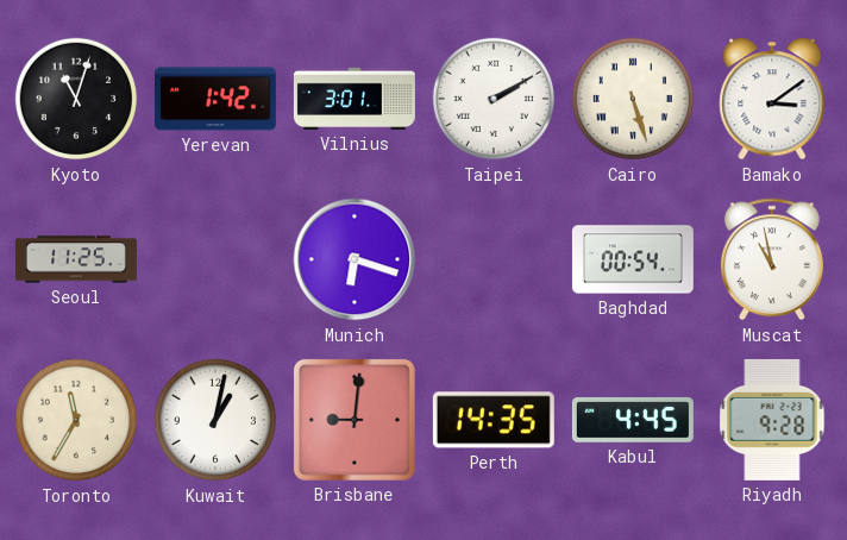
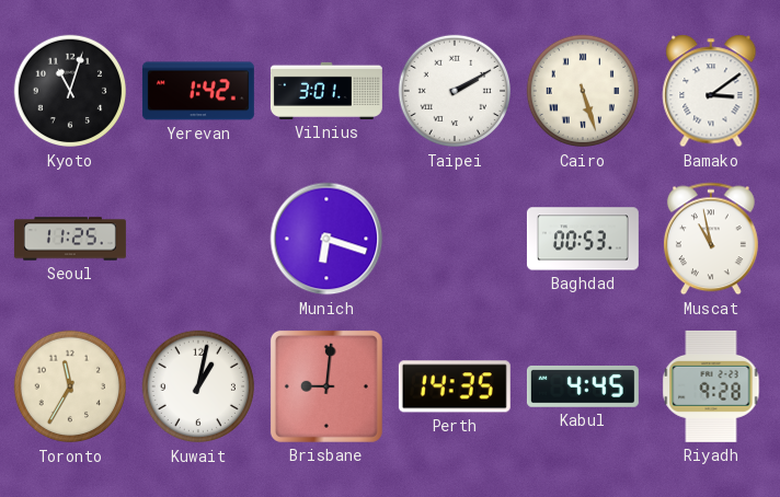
Baghdad: 00:54 -> 00:53
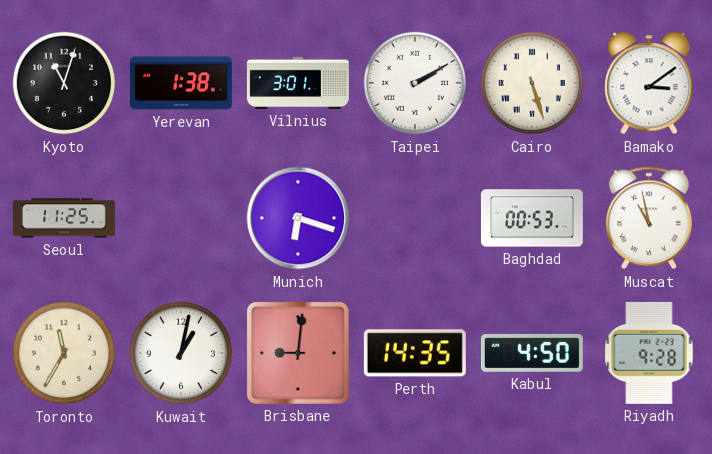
Yerevan: 1:42 -> 1:38
Kabul: 4:45 -> 4:50
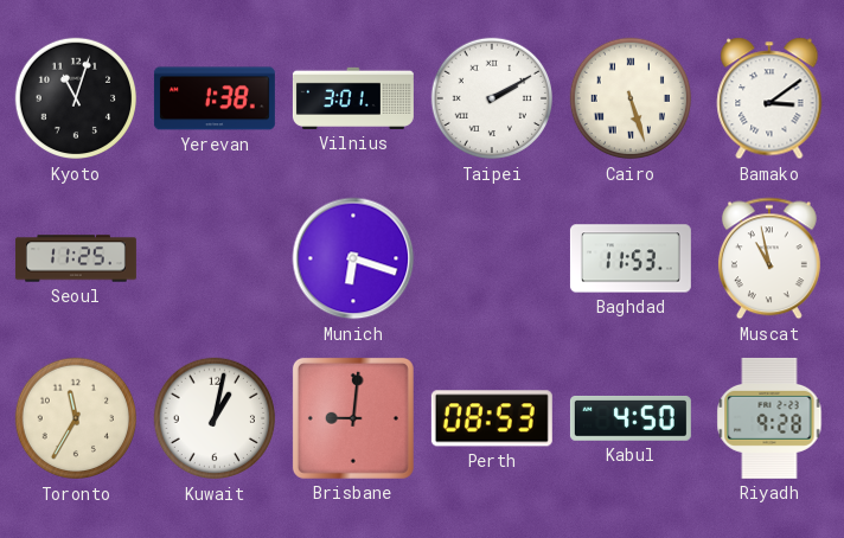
Baghdad: 00:53 -> 11:53
Perth: 14:35 -> 08:53
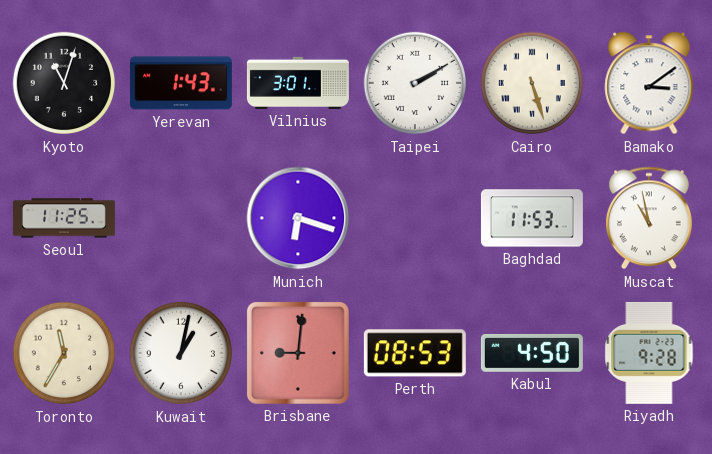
Yerevan: 1:38 -> 1:43
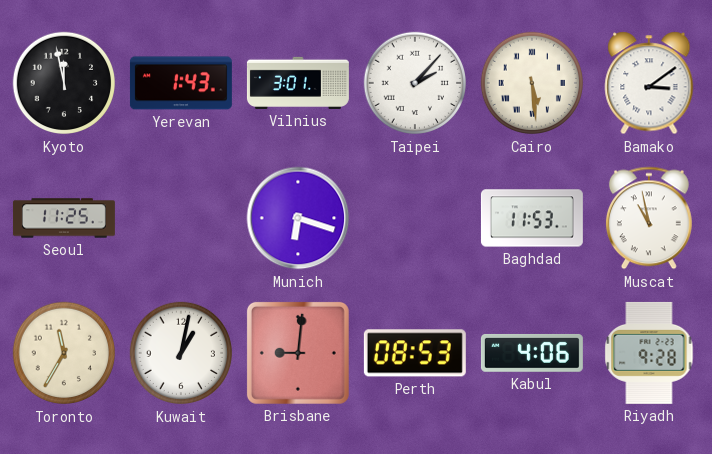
Kyoto: 11:03 -> 11:58
Taipei: 2:10 -> 2:07
Cairo: 5:27 -> 5:29
Kabul: 4:50 -> 4:06
